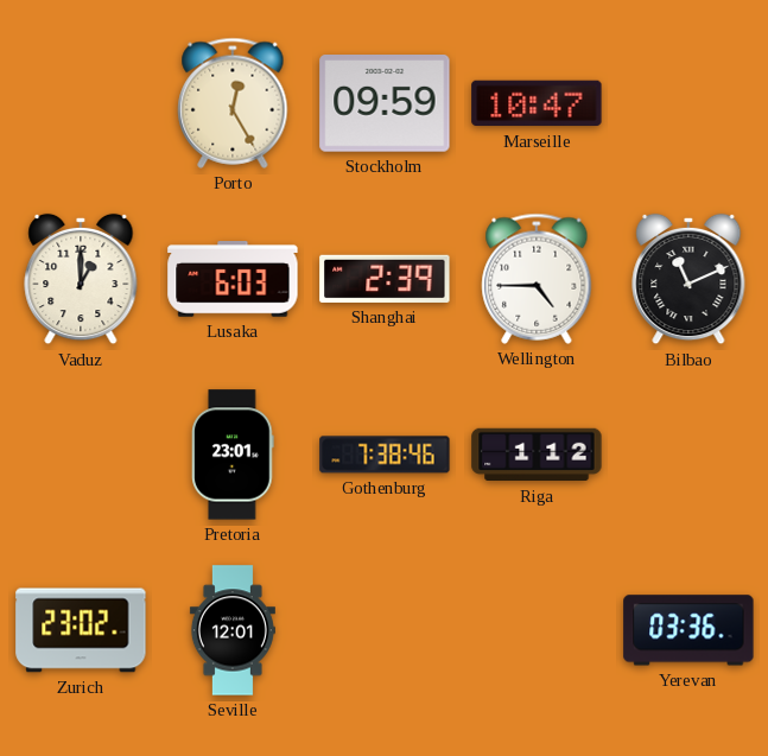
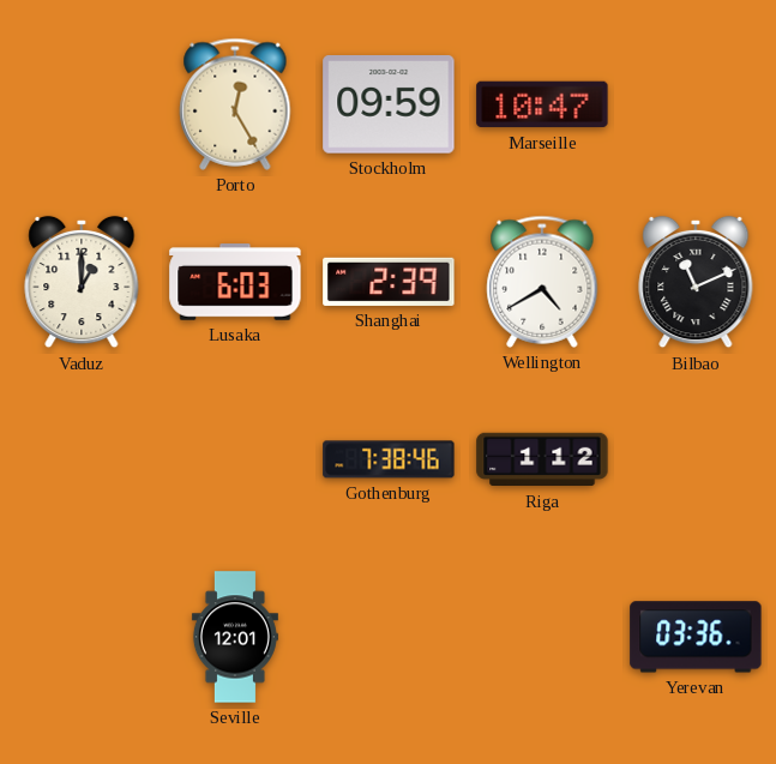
Wellington: 4:45 -> 4:40
Pretoria: 23:01 -> none
Zurich: 23:02 -> none
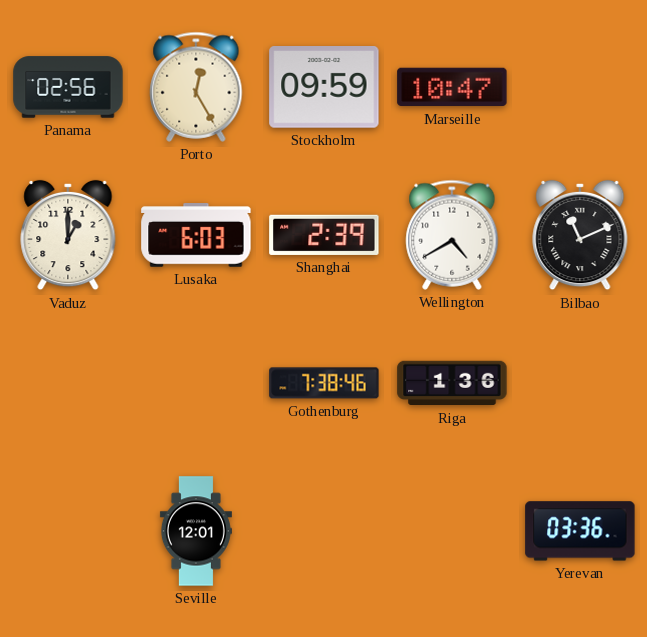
Panama: none -> 02:56
Riga: 1:12 -> 1:36
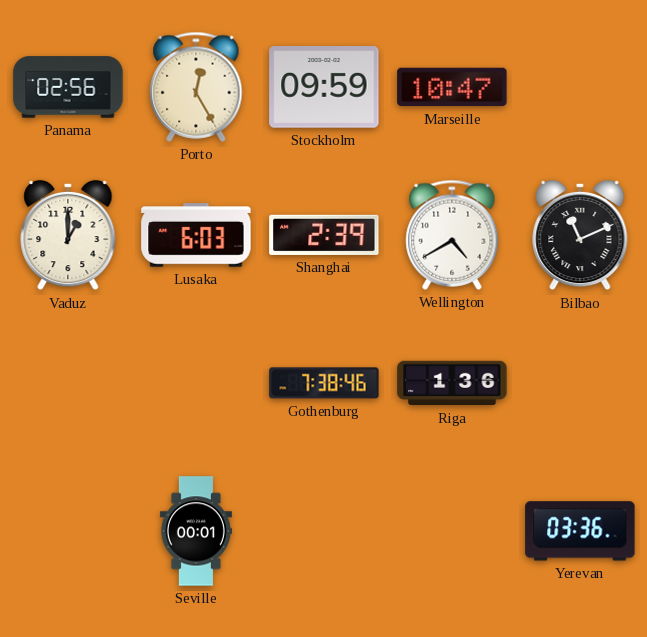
Seville: 12:01 -> 00:01
